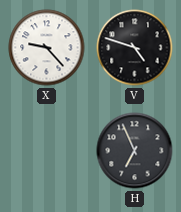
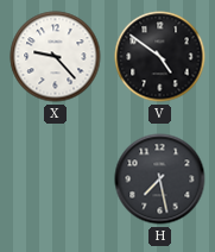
V: 4:48 -> 4:51
H: 6:56 -> 7:28
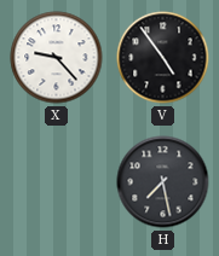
V: 4:51 -> 4:54
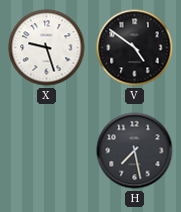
X: 9:23 -> 9:27
V: 4:54 -> 4:51
